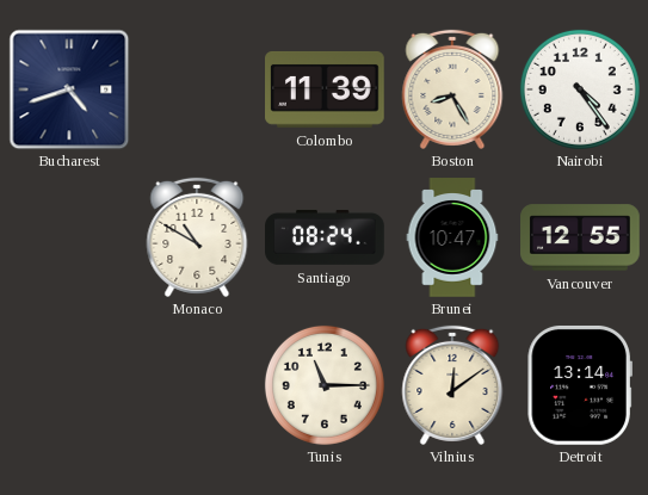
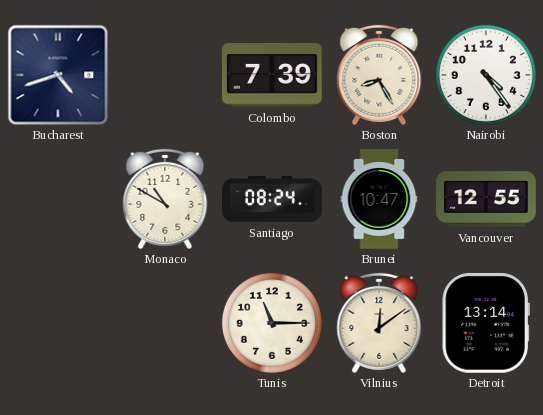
Colombo: 11:39 -> 7:39
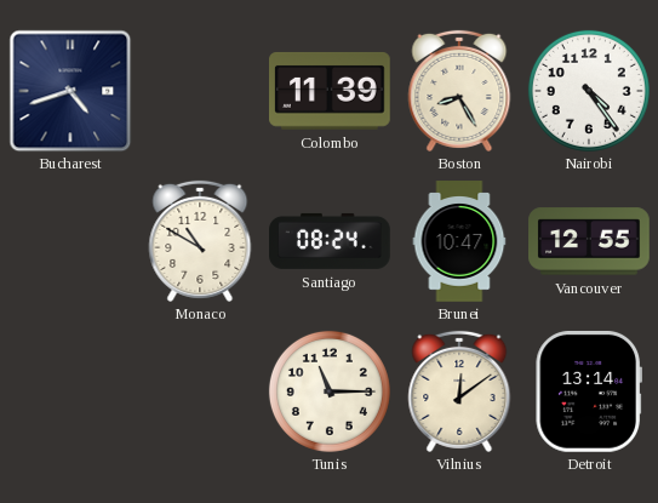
Colombo: 7:39 -> 11:39
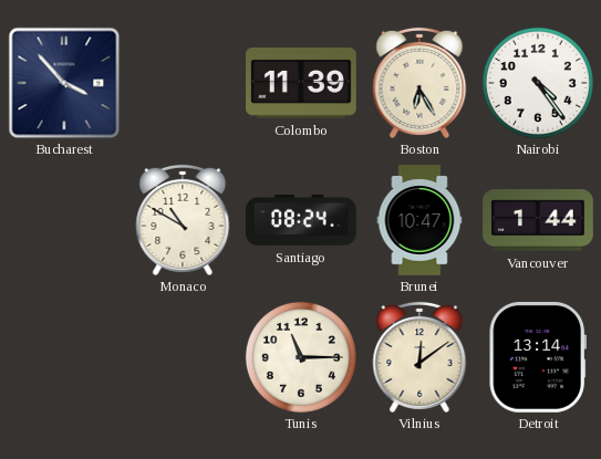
Bucharest: 4:42 -> 3:53
Boston: 8:25 -> 6:25
Vancouver: 12:55 -> 1:44
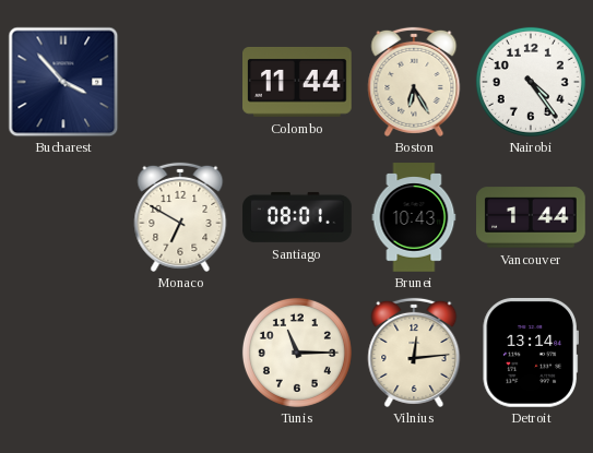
Colombo: 11:39 -> 11:44
Monaco: 10:50 -> 6:50
Santiago: 08:24 -> 08:01
Brunei: 10:47 -> 10:43
Vilnius: 12:09 -> 12:14
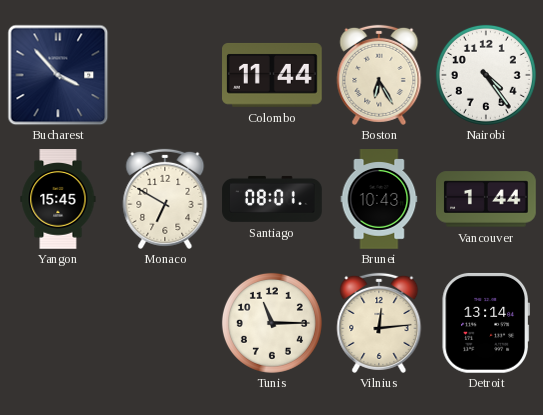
Yangon: none -> 15:45
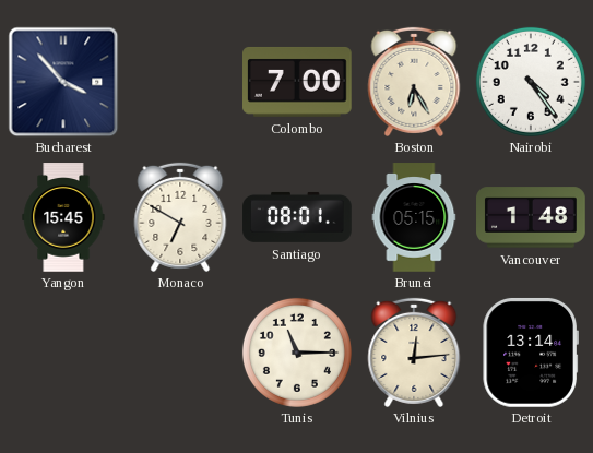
Colombo: 11:44 -> 7:00
Brunei: 10:43 -> 05:15
Vancouver: 1:44 -> 1:48
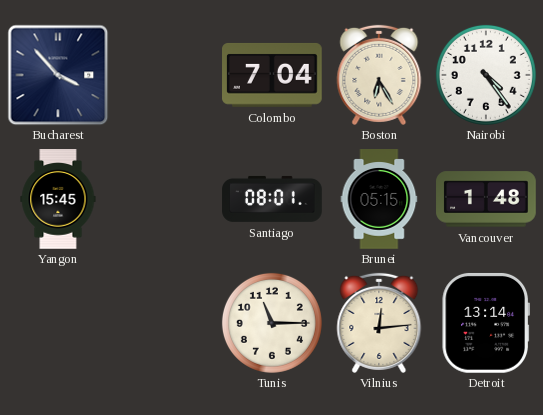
Colombo: 7:00 -> 7:04
Monaco: 6:50 -> none
